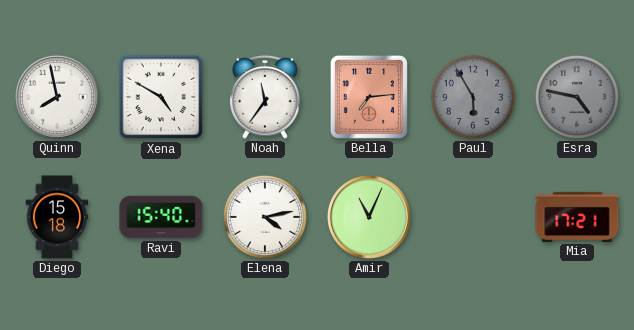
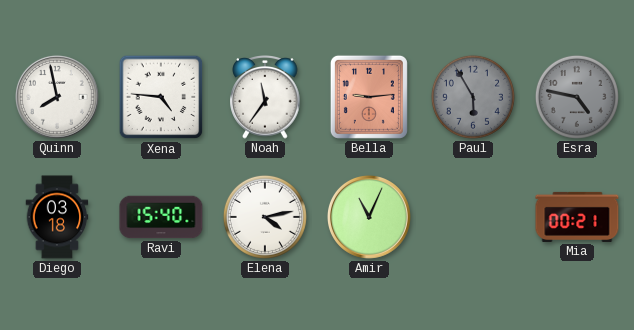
Xena: 4:50 -> 4:46
Bella: 7:14 -> 9:14
Diego: 15:18 -> 03:18
Mia: 17:21 -> 00:21
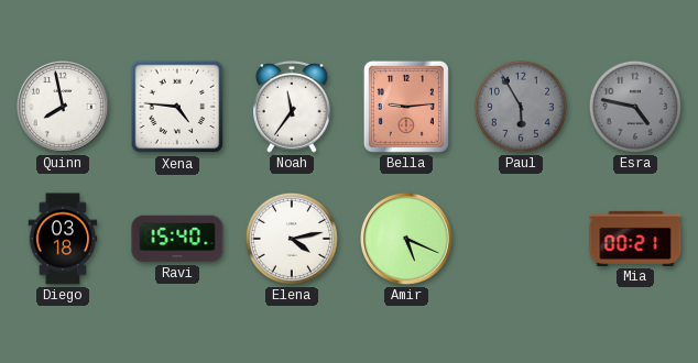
Amir: 11:04 -> 5:19
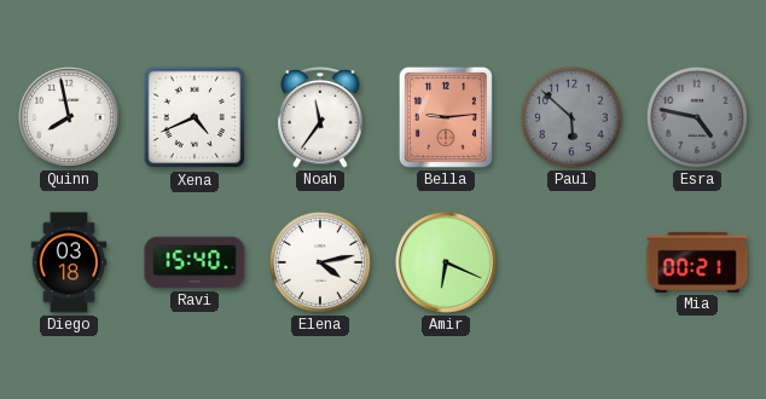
Xena: 4:46 -> 4:41
Paul: 5:55 -> 5:52
Amir: 5:19 -> 6:19
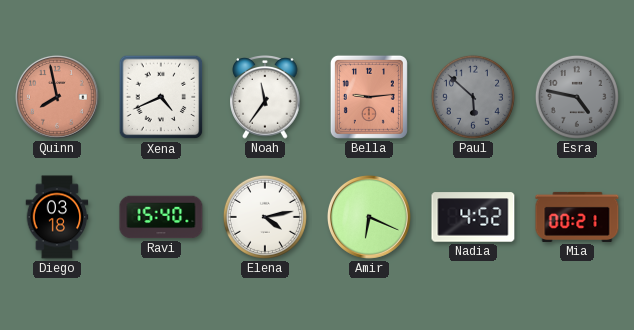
Quinn dial: white -> salmon
Nadia: none -> 4:52
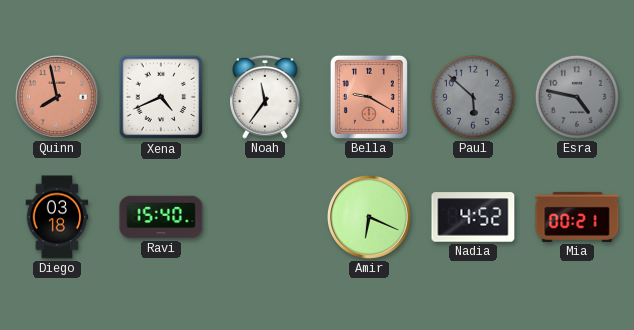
Bella: 9:14 -> 9:20
Elena: 4:13 -> none
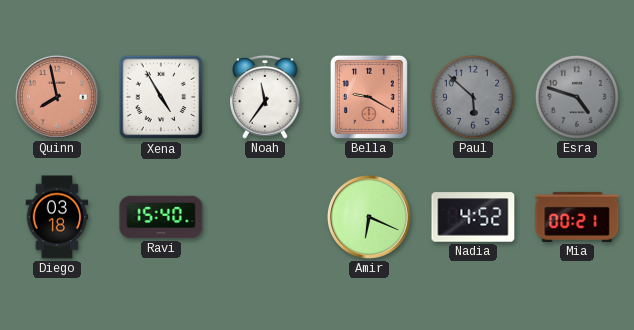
Xena: 4:41 -> 4:55
Esra: 4:47 -> 4:48
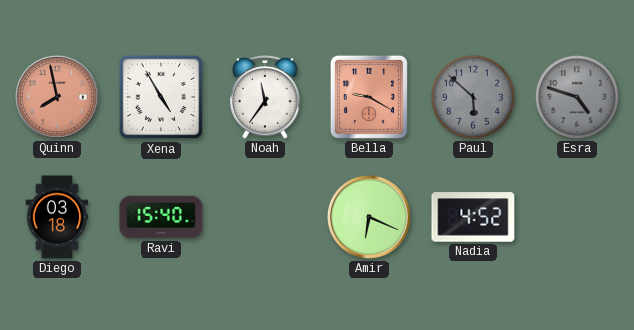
Mia: 00:21 -> none
